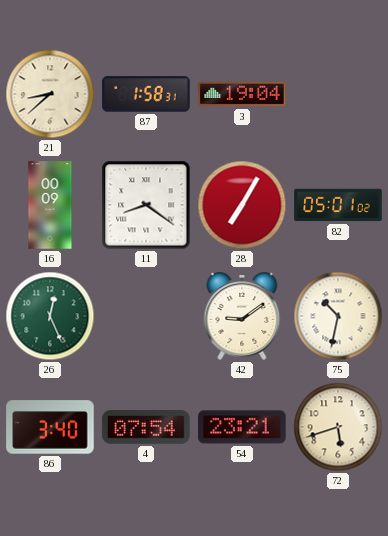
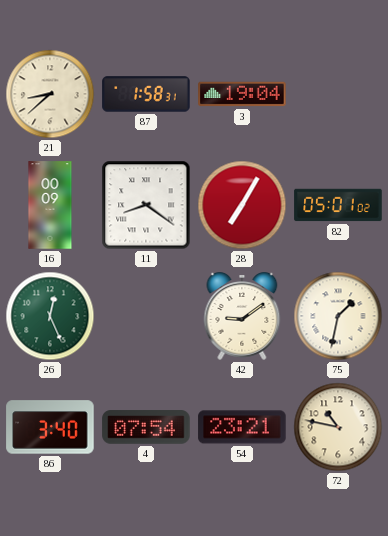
75: 10:32 -> 1:32
72: 5:42 -> 10:47
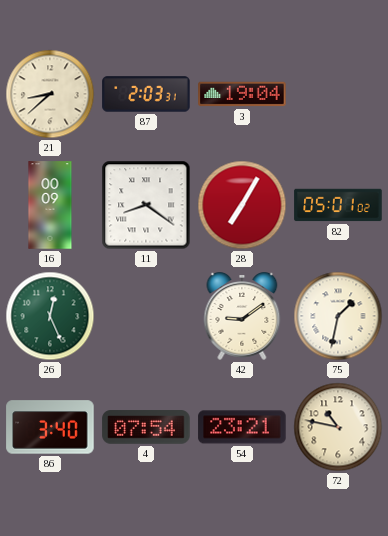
87: 1:58 -> 2:03
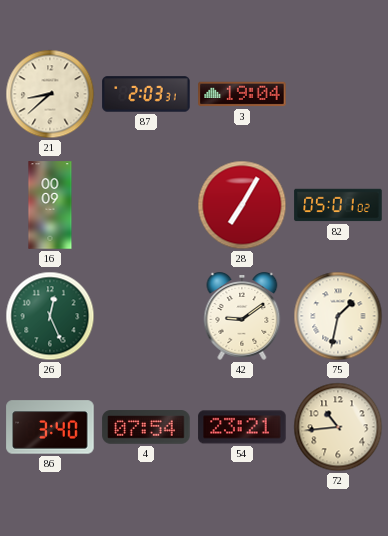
11: 8:21 -> none
72: 10:47 -> 10:44
